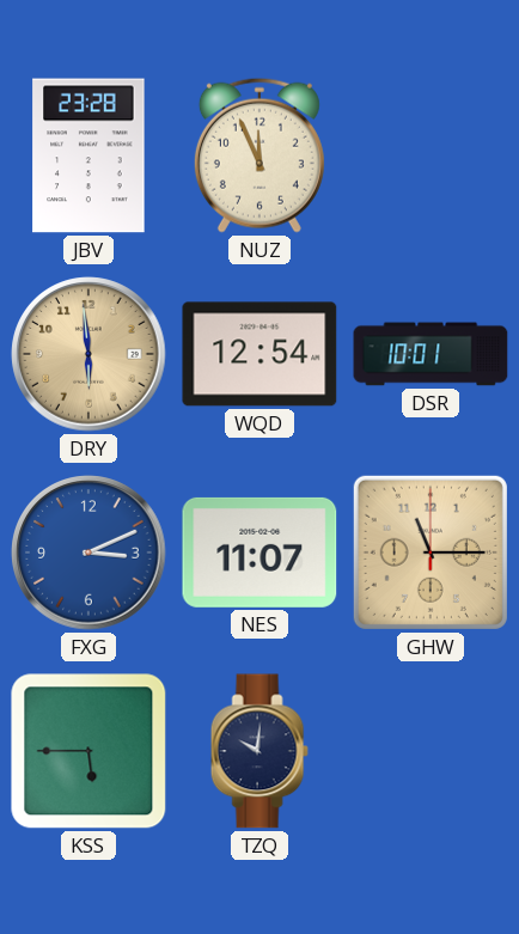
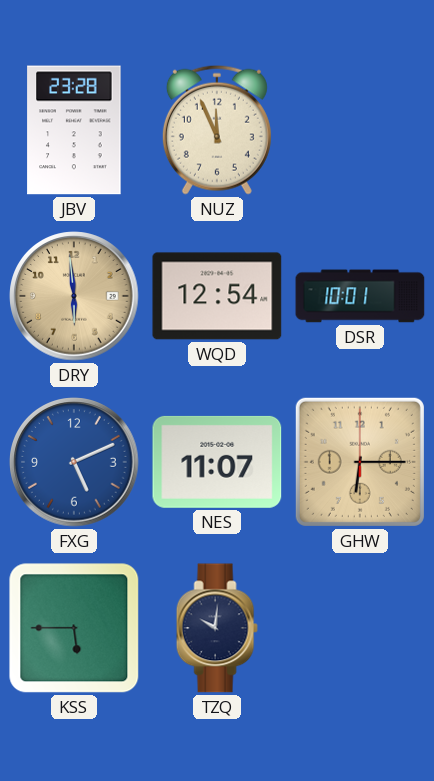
FXG: 3:11 -> 5:11
GHW: 11:15 -> 6:15
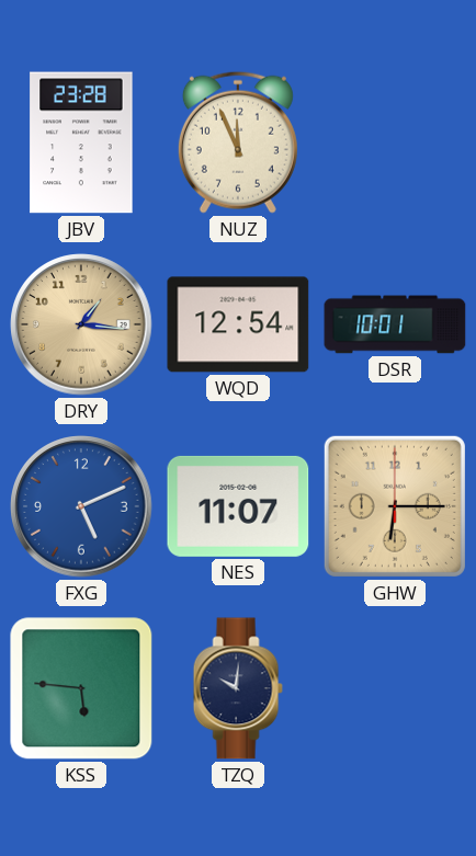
DRY: 5:59 -> 1:16
KSS: 5:45 -> 5:46
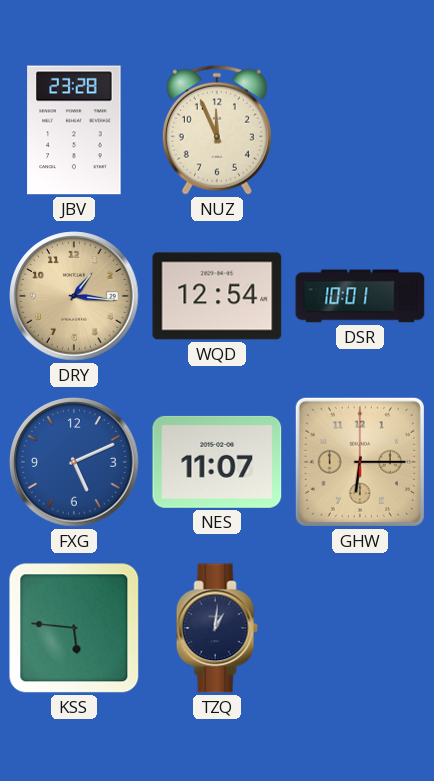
TZQ: 10:01 -> 1:01
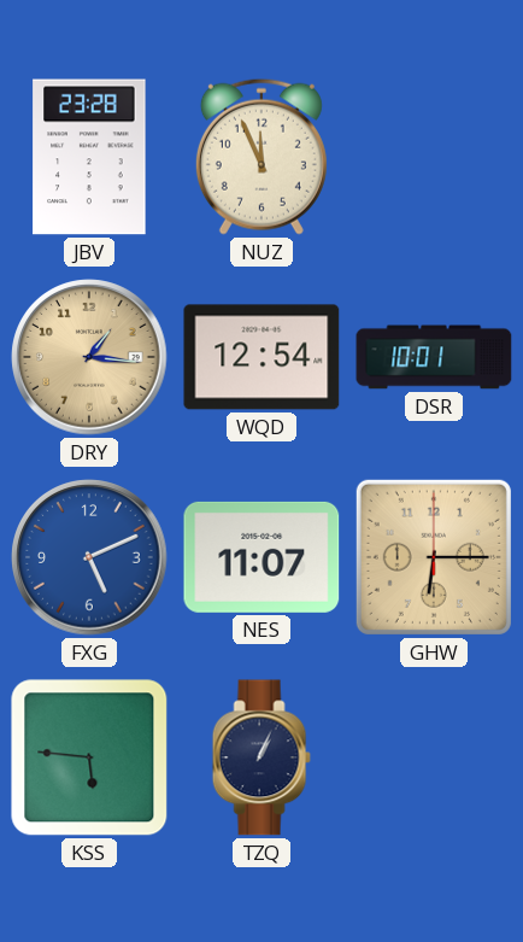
TZQ: 1:01 -> 1:04
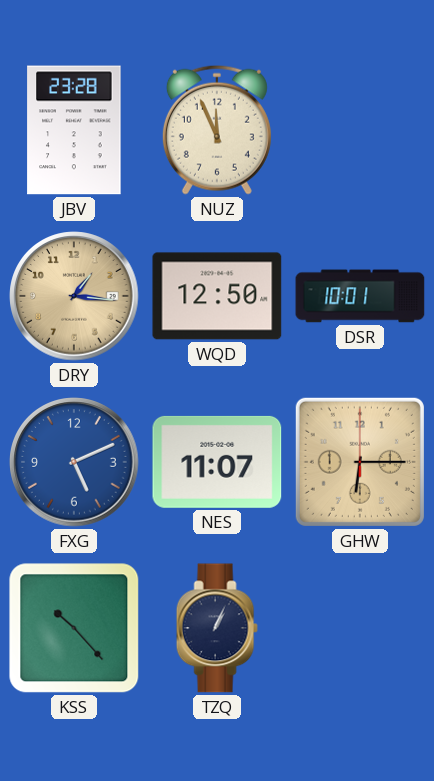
WQD: 12:54 -> 12:50
KSS: 5:46 -> 10:23
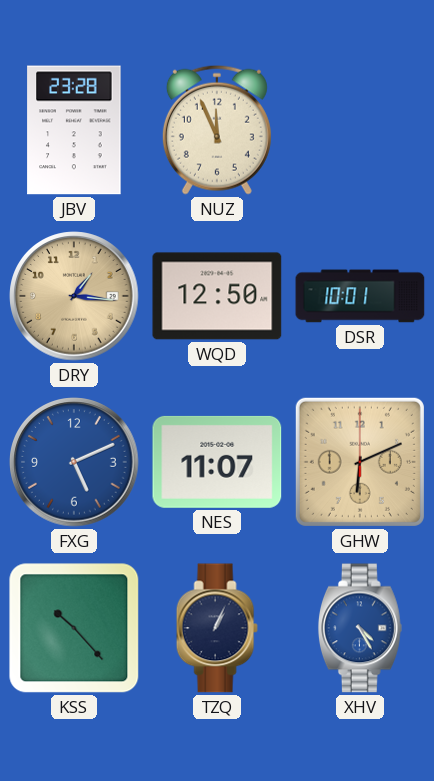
GHW: 6:15 -> 6:11
XHV: none -> 4:25
